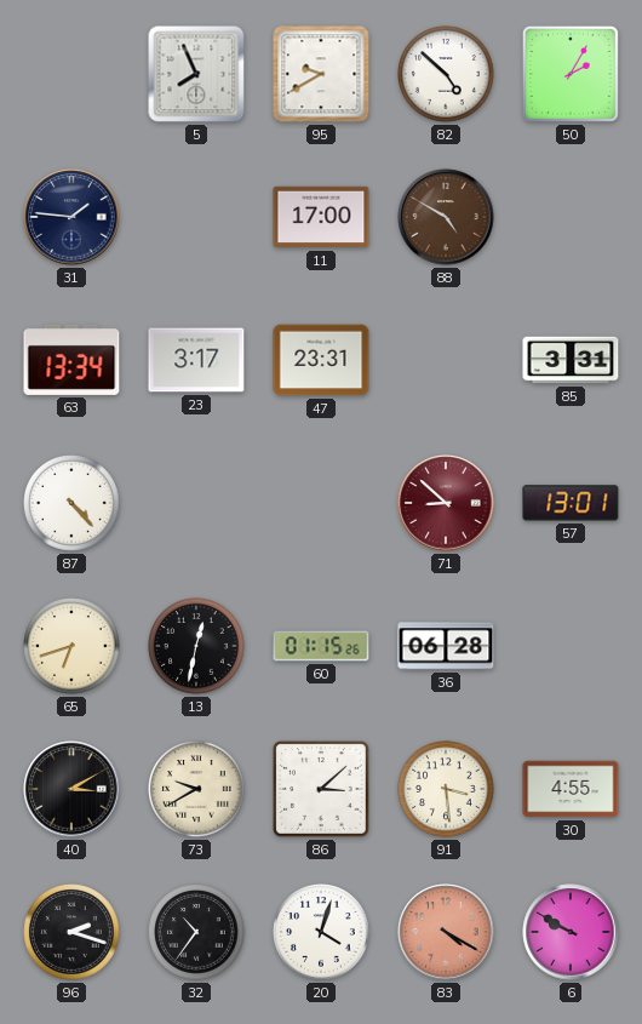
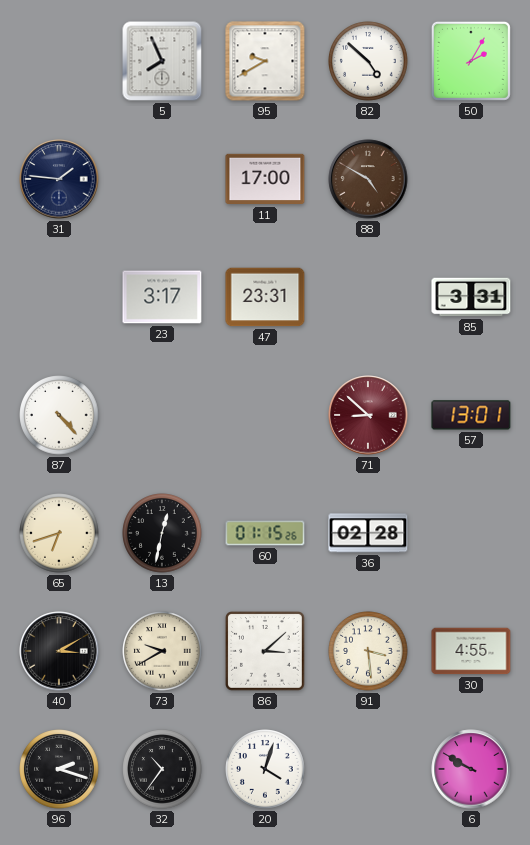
63: 13:34 -> none
36: 06:28 -> 02:28
83: 4:20 -> none
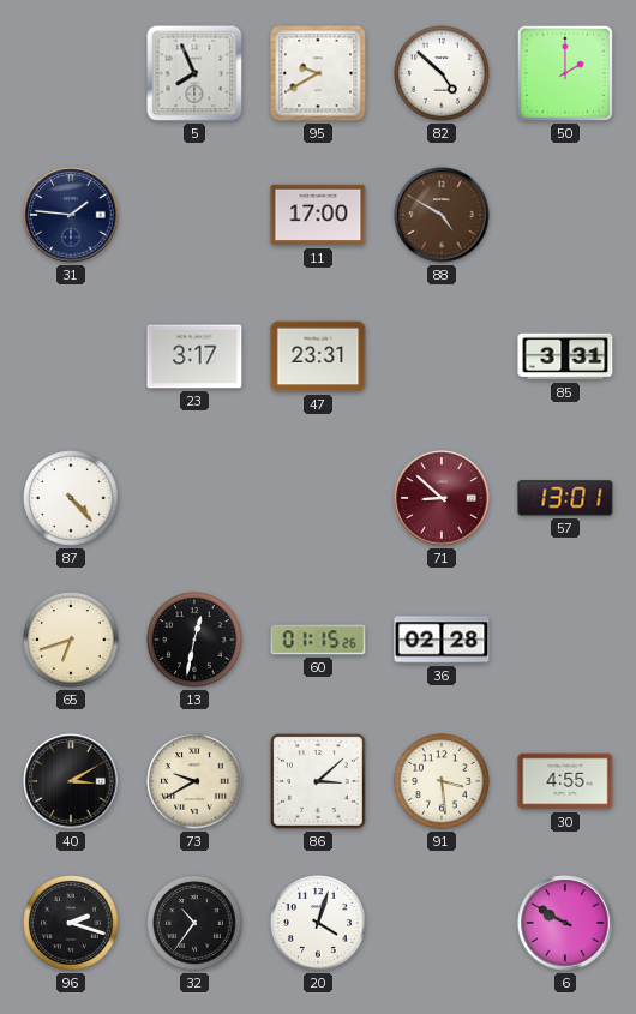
50: 2:05 -> 2:00
